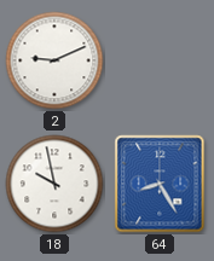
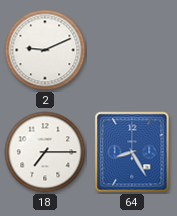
18: 9:58 -> 7:15
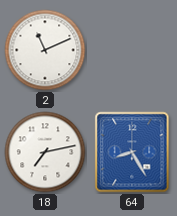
2: 9:11 -> 11:11
18: 7:15 -> 7:13
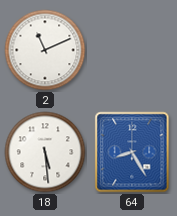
18: 7:13 -> 5:29
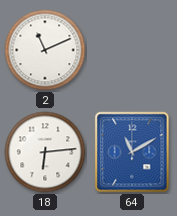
18: 5:29 -> 6:14
64: 8:25 -> 11:10
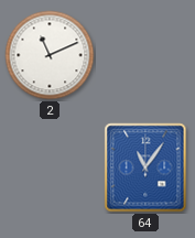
18: 6:14 -> none
64: 11:10 -> 11:06
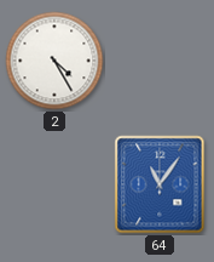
2: 11:11 -> 4:25
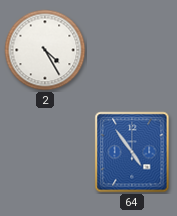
64: 11:06 -> 4:54
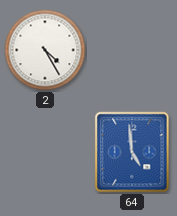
64: 4:54 -> 4:59
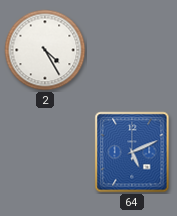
64: 4:59 -> 5:11
